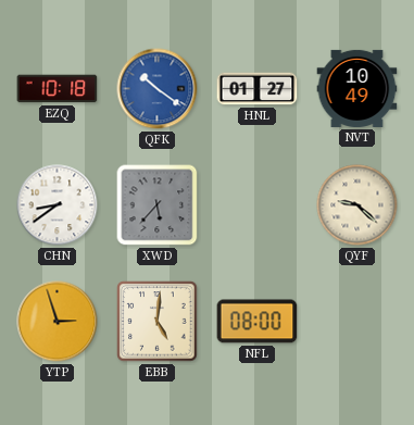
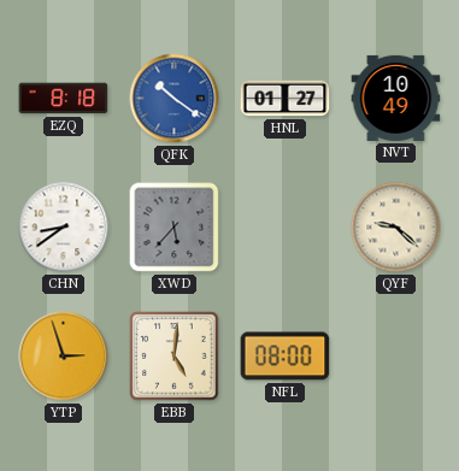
EZQ: 10:18 -> 8:18
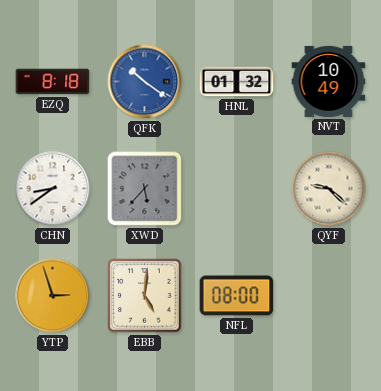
HNL: 01:27 -> 01:32
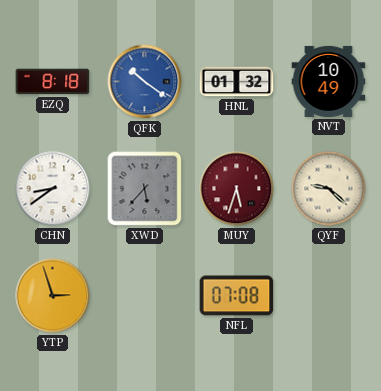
MUY: none -> 5:33
EBB: 5:01 -> none
NFL: 08:00 -> 07:08
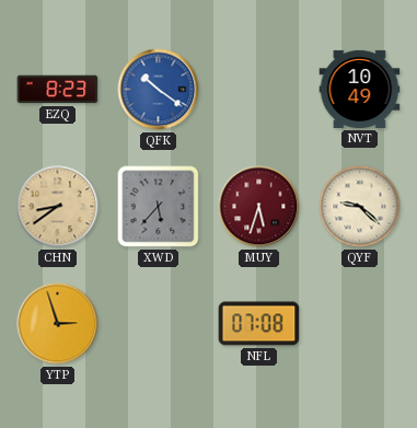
EZQ: 8:18 -> 8:23
HNL: 01:32 -> none
CHN dial: white -> champagne
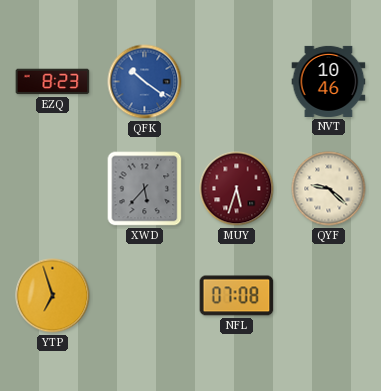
NVT: 10:49 -> 10:46
CHN: 8:39 -> none
YTP: 2:57 -> 6:57
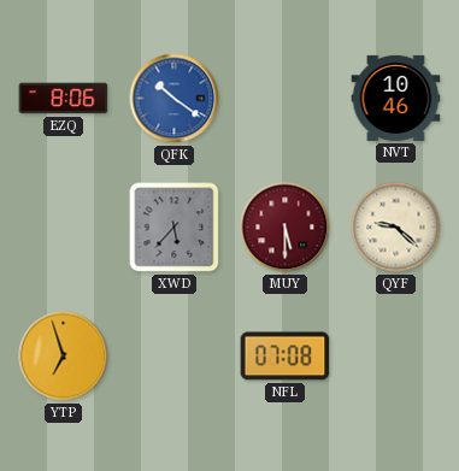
EZQ: 8:23 -> 8:06
MUY: 5:33 -> 5:30
